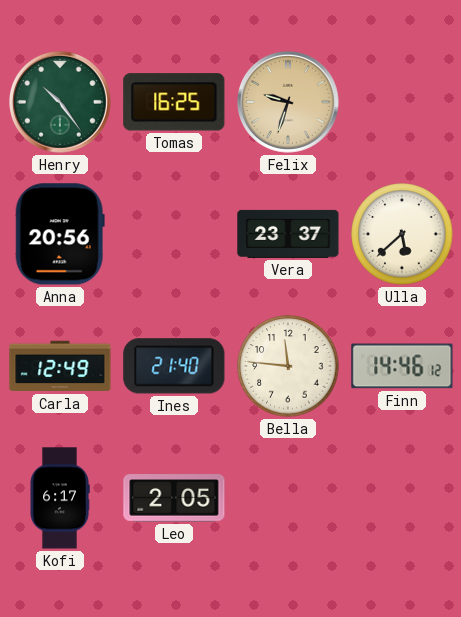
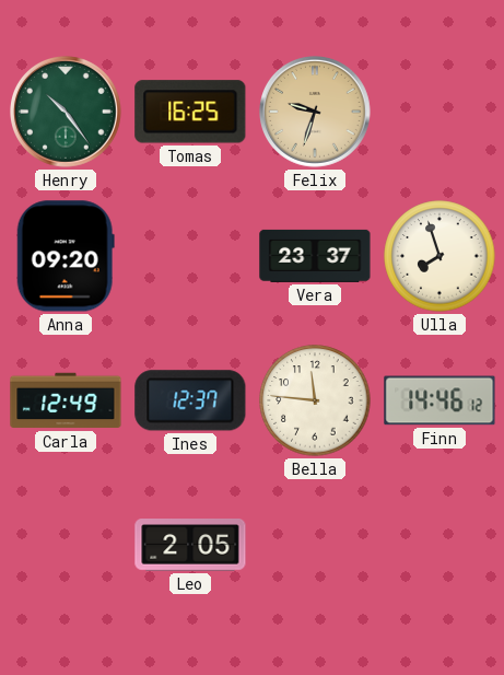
Anna: 20:56 -> 09:20
Ulla: 5:38 -> 7:57
Ines: 21:40 -> 12:37
Kofi: 6:17 -> none
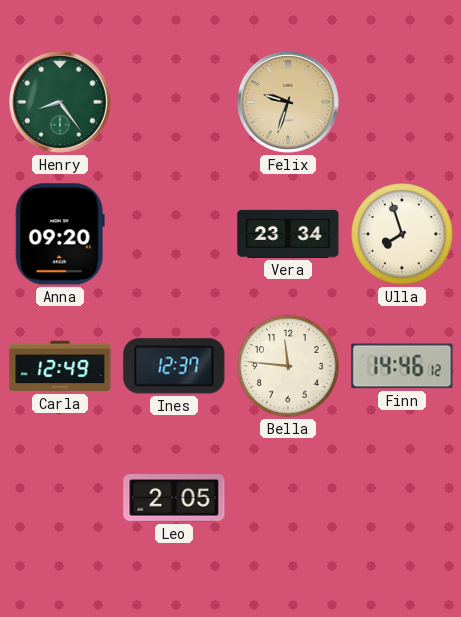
Henry: 10:24 -> 8:24
Tomas: 16:25 -> none
Vera: 23:37 -> 23:34
